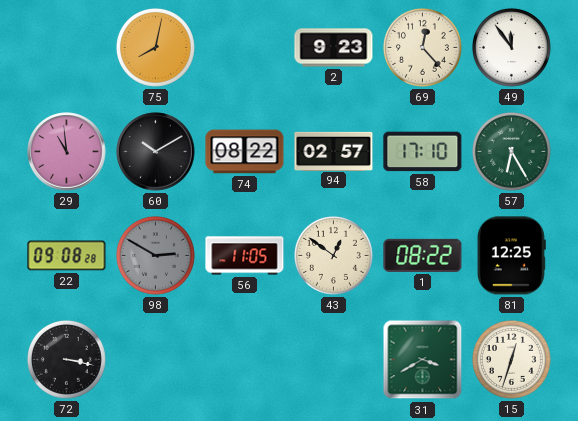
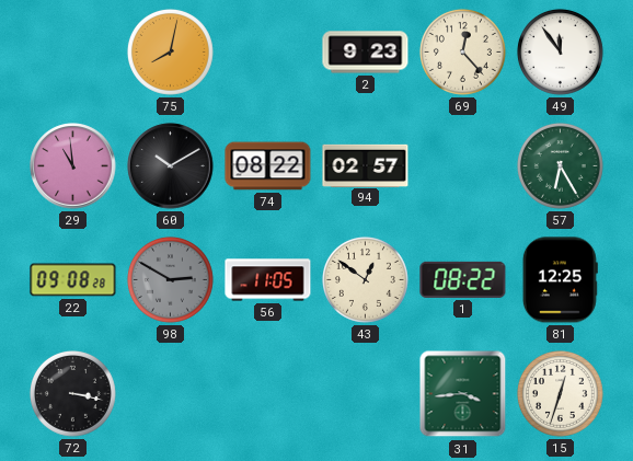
58: 17:10 -> none
31: 3:40 -> 3:44
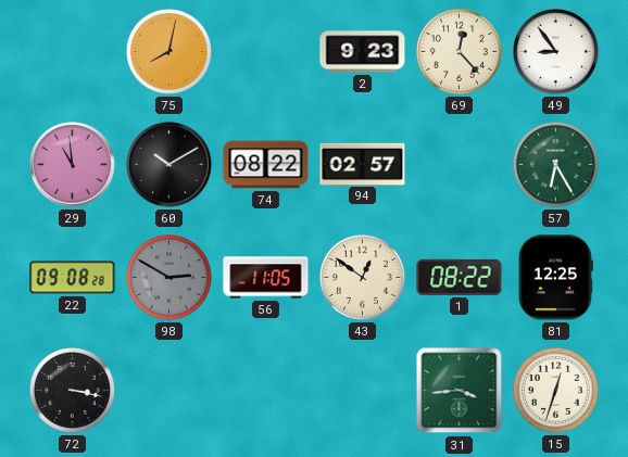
49: 11:54 -> 8:54
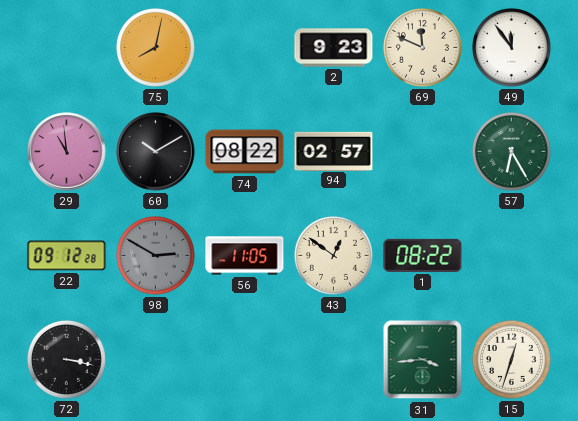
69: 12:23 -> 11:49
49: 8:54 -> 11:54
22: 09:08 -> 09:12
81: 12:25 -> none
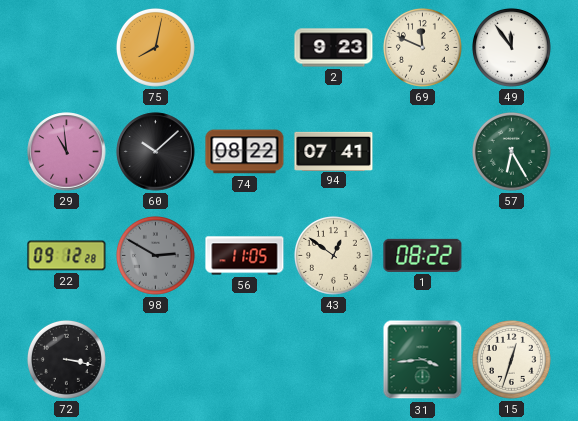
60: 10:10 -> 10:08
94: 02:57 -> 07:41
